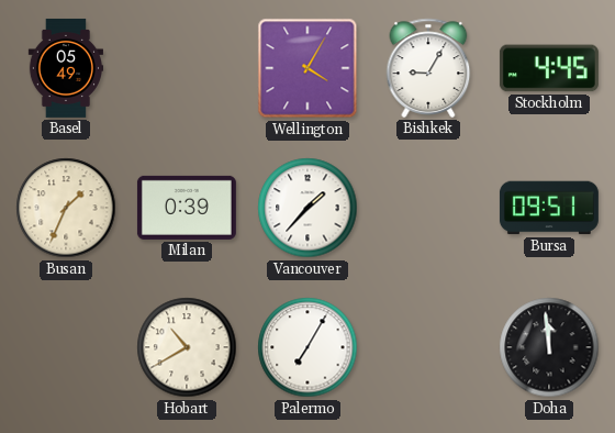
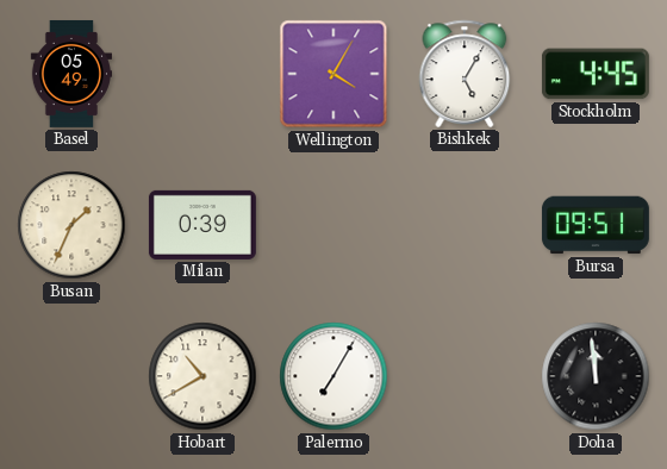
Bishkek: 9:05 -> 5:05
Vancouver: 1:37 -> none
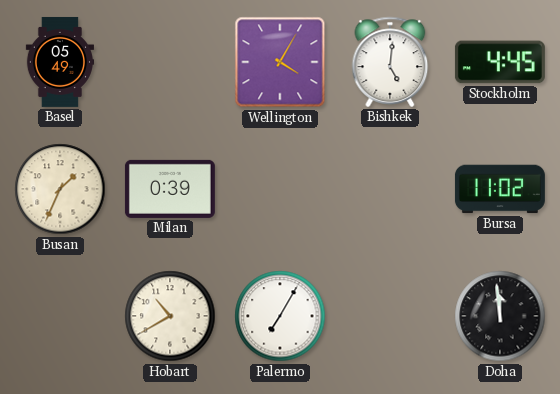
Bishkek: 5:05 -> 5:01
Bursa: 09:51 -> 11:02
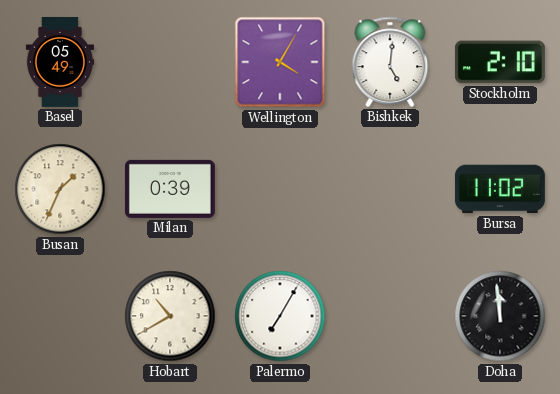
Stockholm: 4:45 -> 2:10
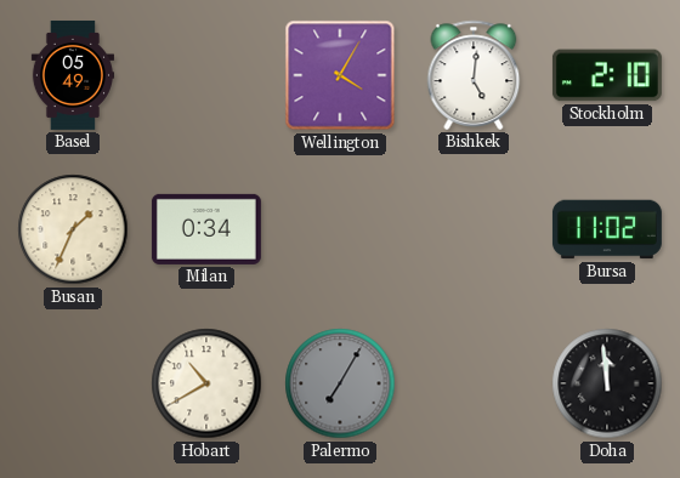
Milan: 0:39 -> 0:34
Palermo dial: white -> grey
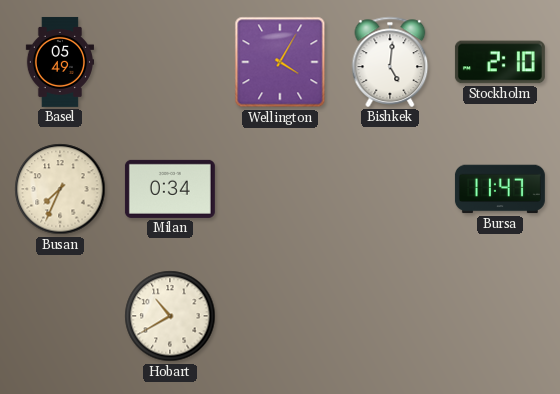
Busan: 1:34 -> 7:34
Bursa: 11:02 -> 11:47
Palermo: 7:05 -> none
Doha: 11:59 -> none
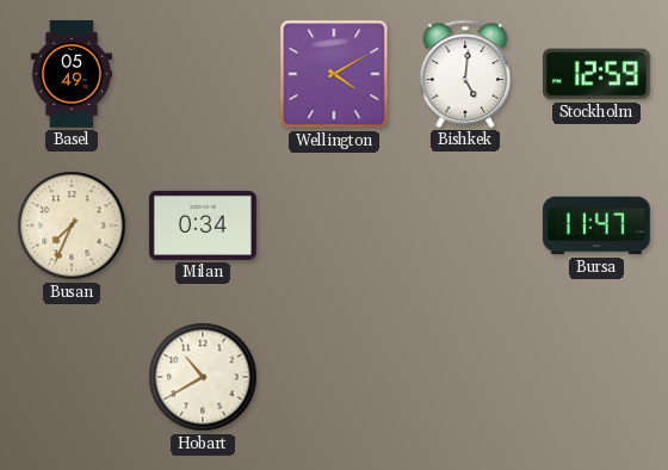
Wellington: 4:05 -> 4:10
Stockholm: 2:10 -> 12:59
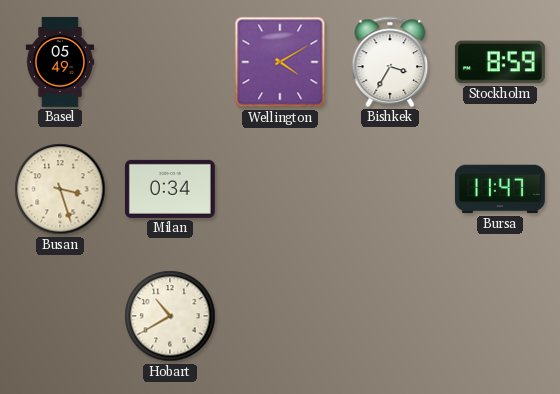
Bishkek: 5:01 -> 3:35
Stockholm: 12:59 -> 8:59
Busan: 7:34 -> 3:27
